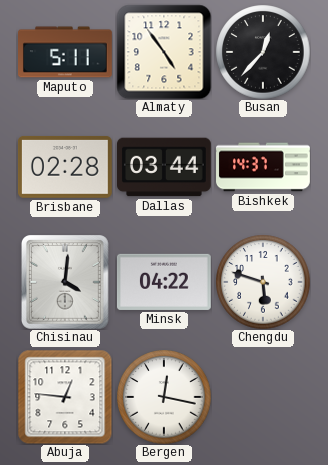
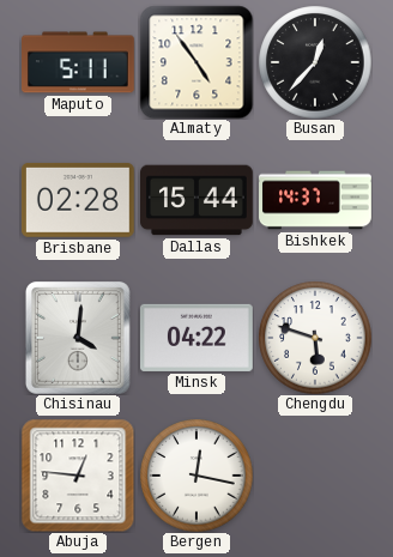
Dallas: 03:44 -> 15:44
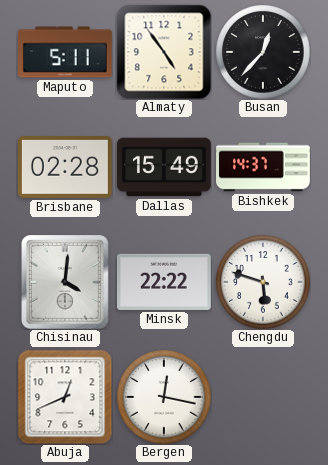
Dallas: 15:44 -> 15:49
Minsk: 04:22 -> 22:22
Abuja: 12:46 -> 12:41
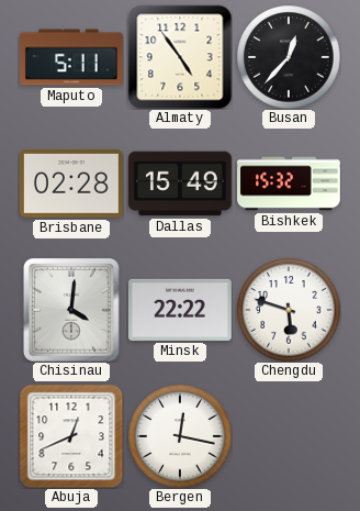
Bishkek: 14:37 -> 15:32
